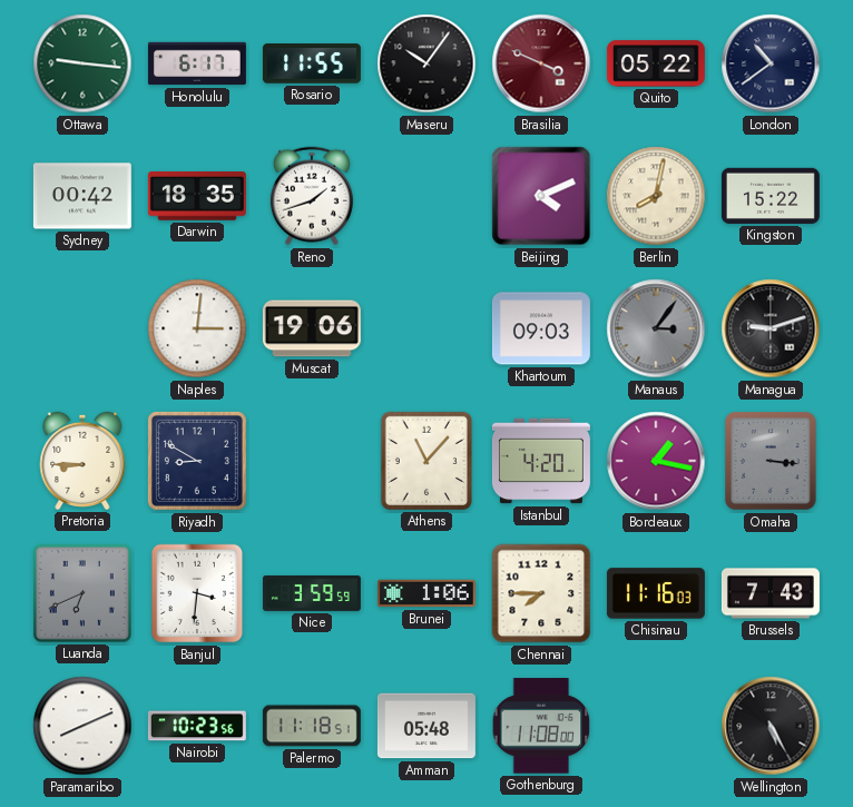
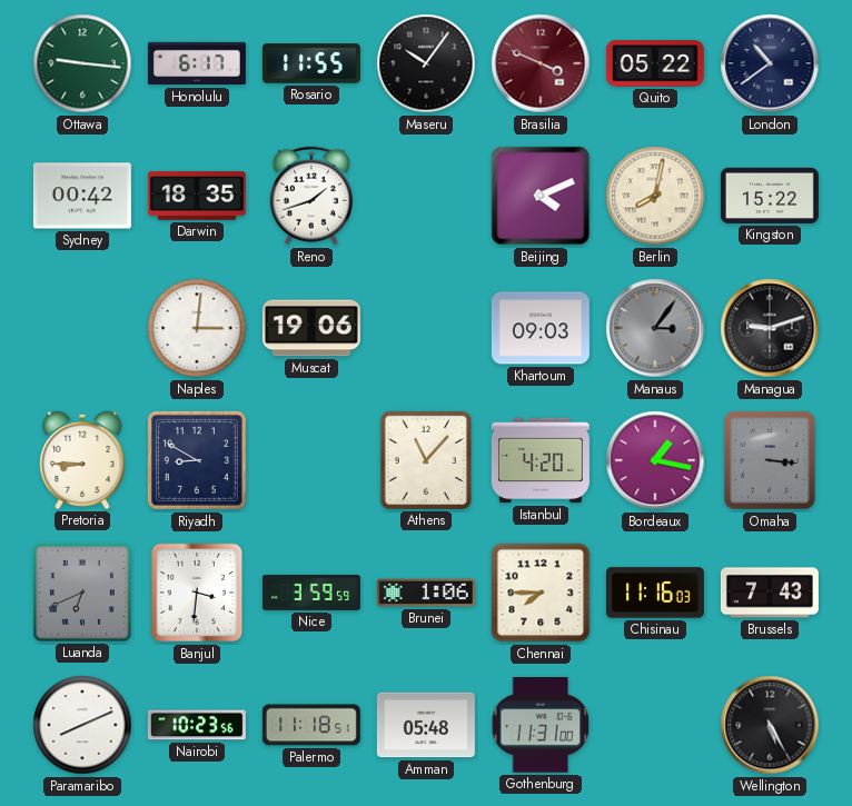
Gothenburg: 11:08 -> 11:31
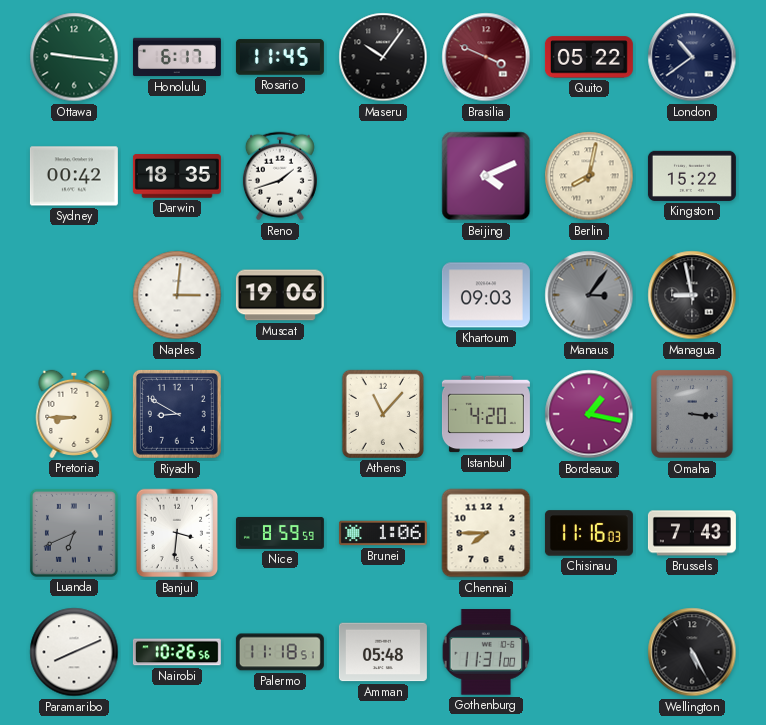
Rosario: 11:55 -> 11:45
Managua: 9:12 -> 8:58
Nice: 3:59 -> 8:59
Nairobi: 10:23 -> 10:26
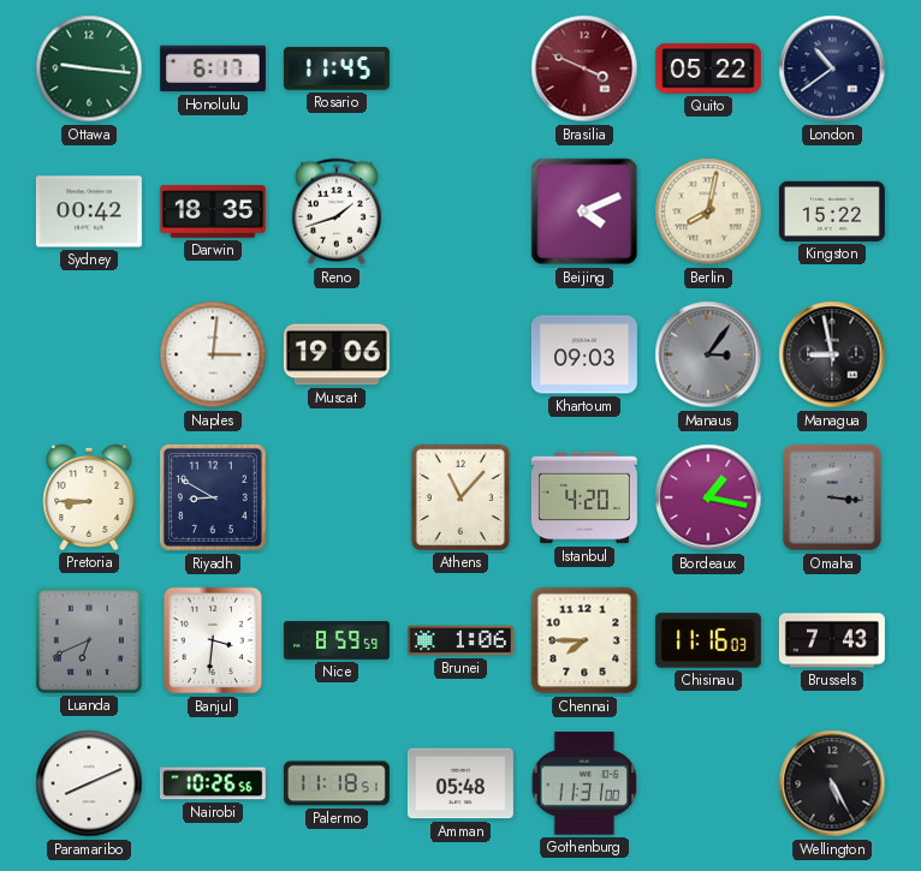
Maseru: 10:06 -> none
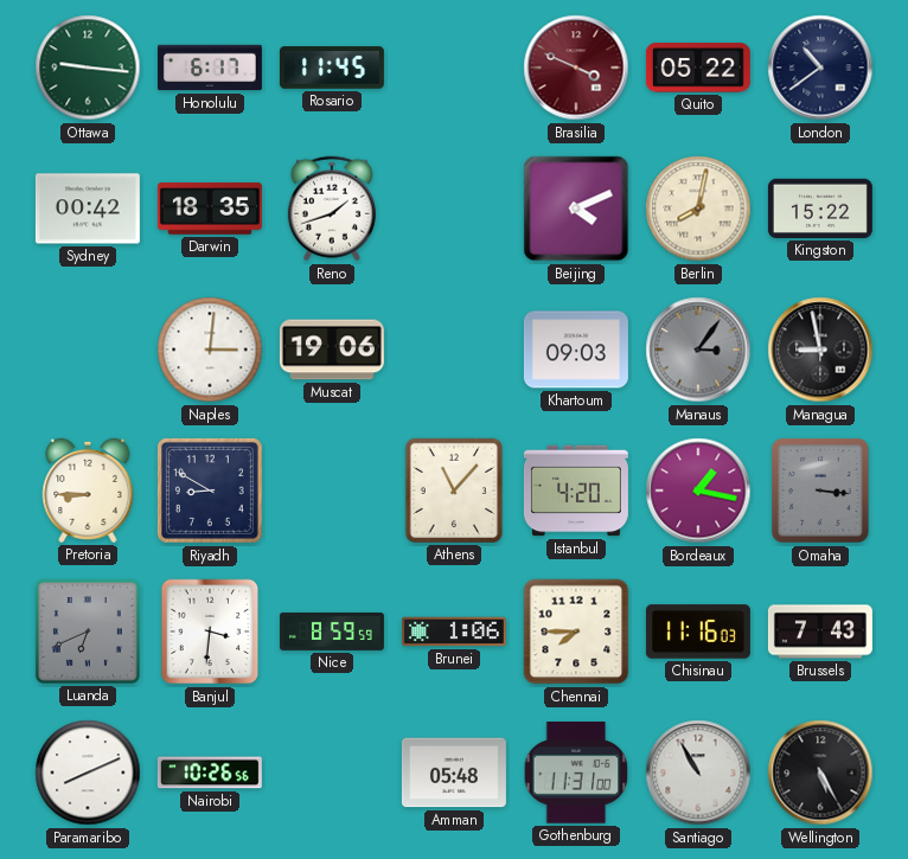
Palermo: 11:18 -> none
Santiago: none -> 10:55
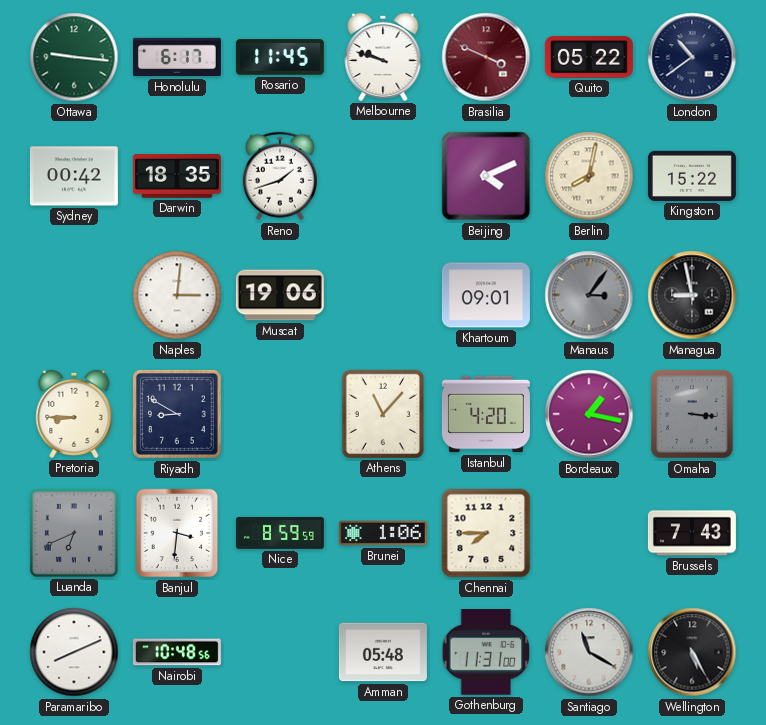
Melbourne: none -> 9:48
Khartoum: 09:03 -> 09:01
Chisinau: 11:16 -> none
Nairobi: 10:26 -> 10:48
Santiago: 10:55 -> 11:20
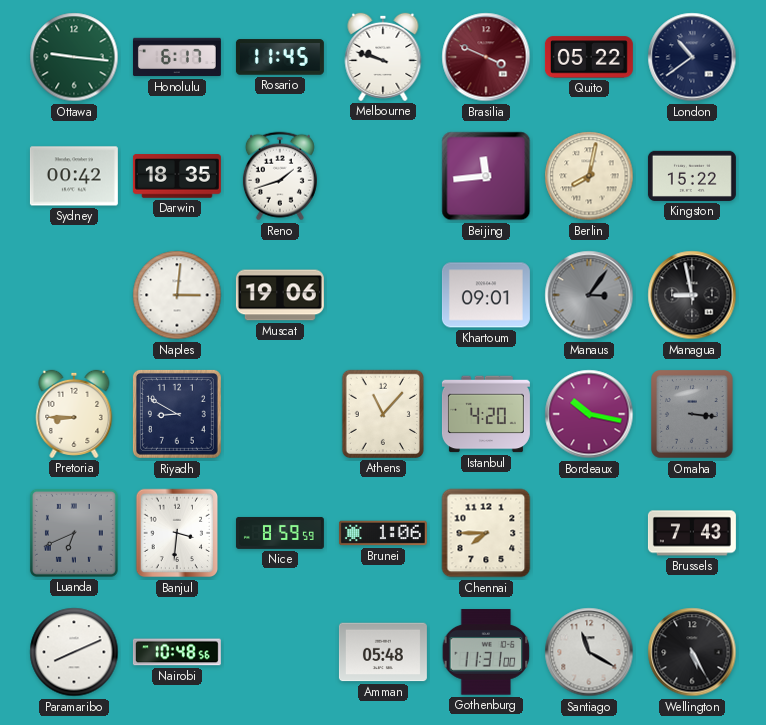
Beijing: 4:11 -> 11:44
Bordeaux: 1:17 -> 10:17
